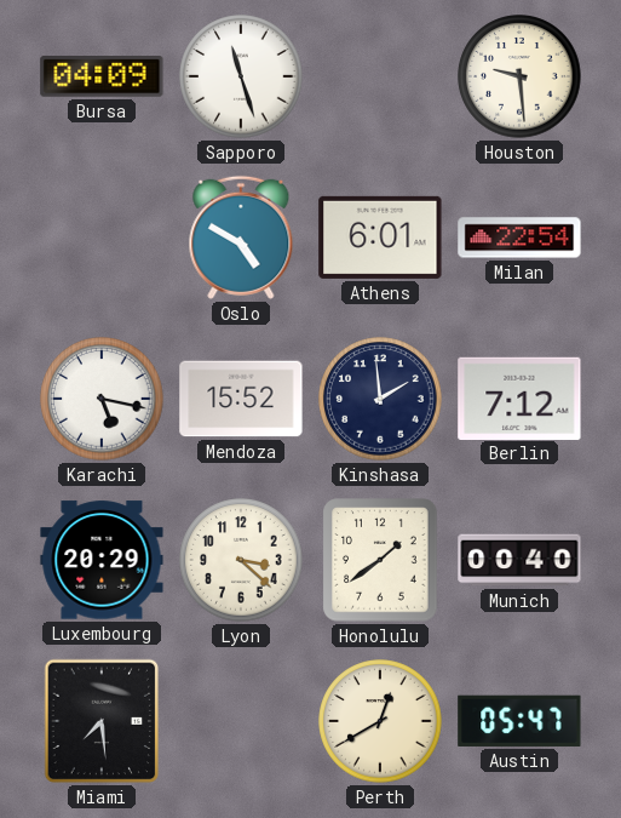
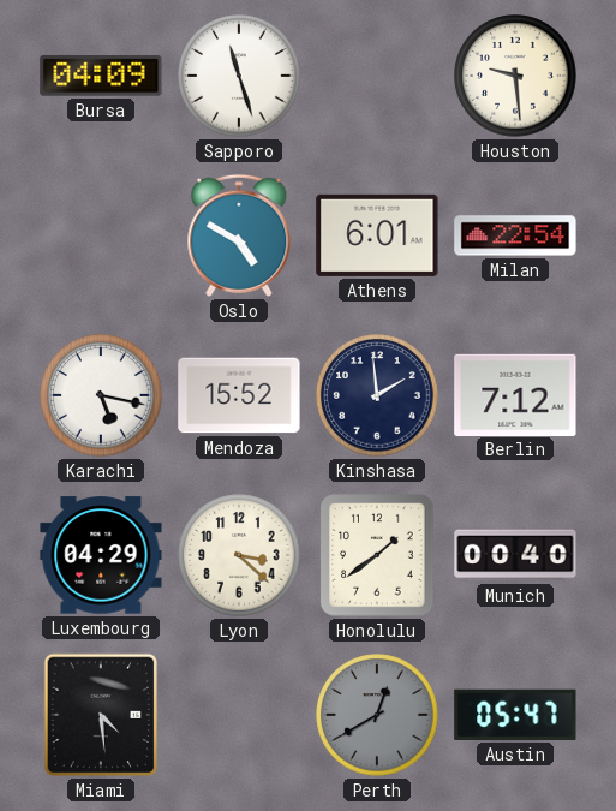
Luxembourg: 20:29 -> 04:29
Miami: 7:29 -> 4:29
Perth dial: cream -> grey
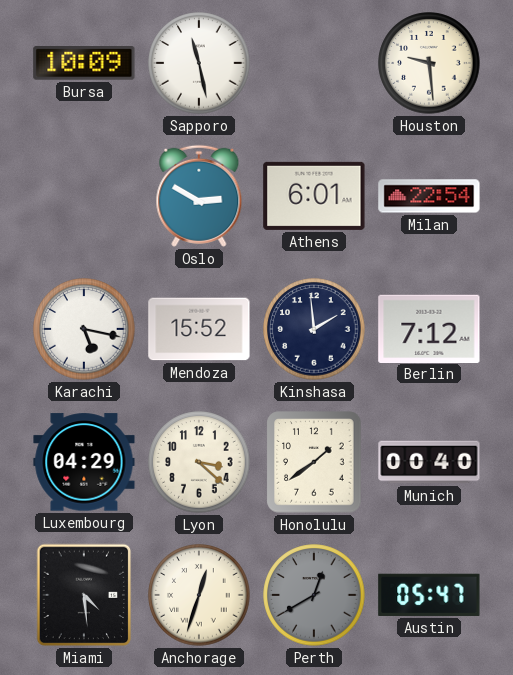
Bursa: 04:09 -> 10:09
Sapporo: 11:27 -> 11:28
Oslo: 4:50 -> 2:50
Anchorage: none -> 12:33
